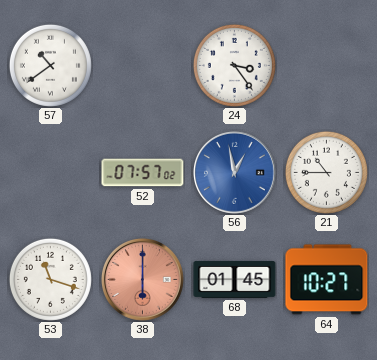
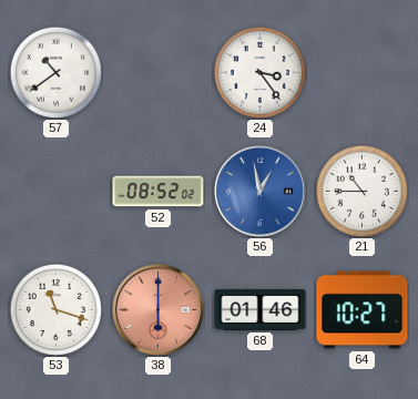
52: 07:57 -> 08:52
68: 01:45 -> 01:46
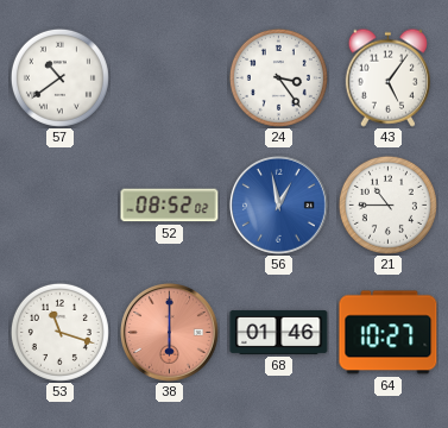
43: none -> 5:06
